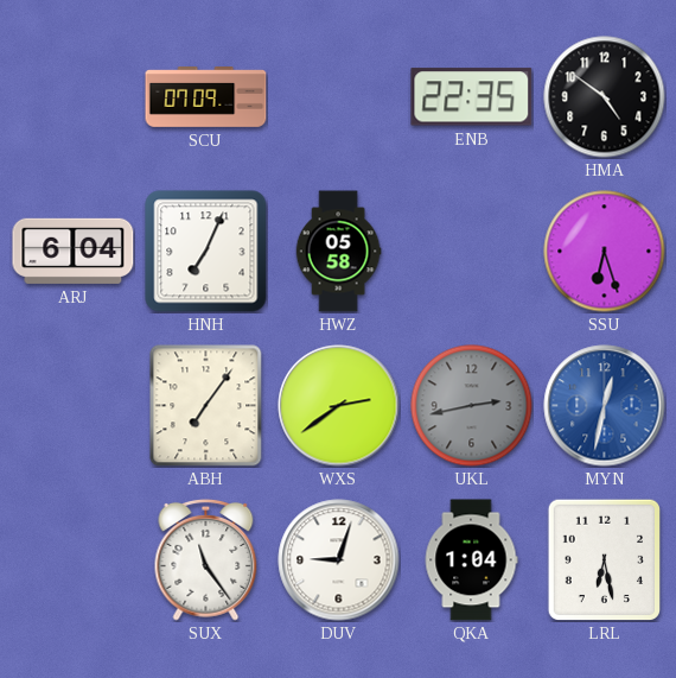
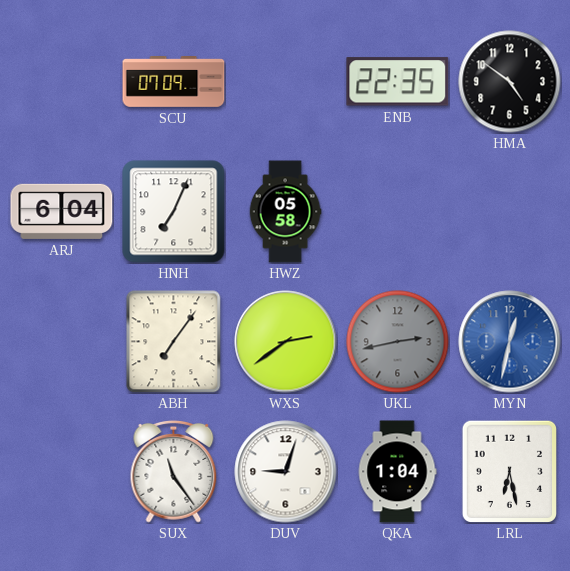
SSU: 6:27 -> none
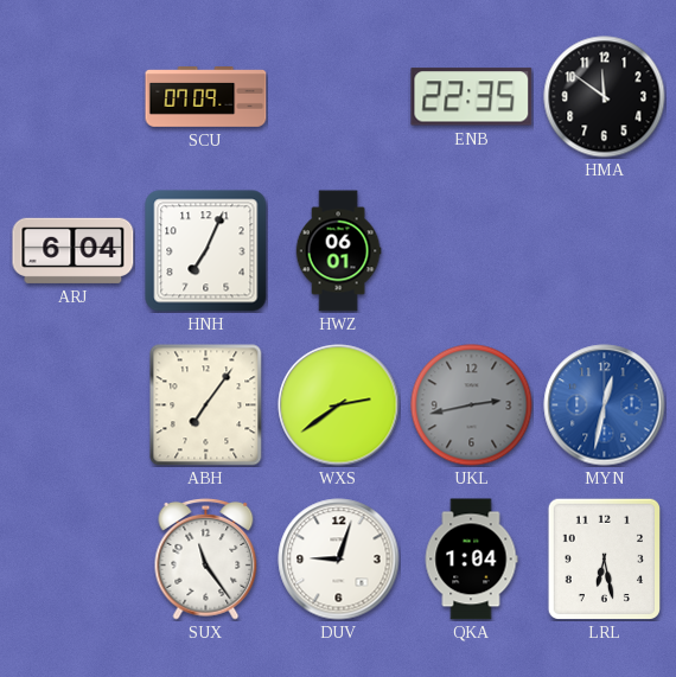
HMA: 4:51 -> 11:51
HWZ: 05:58 -> 06:01
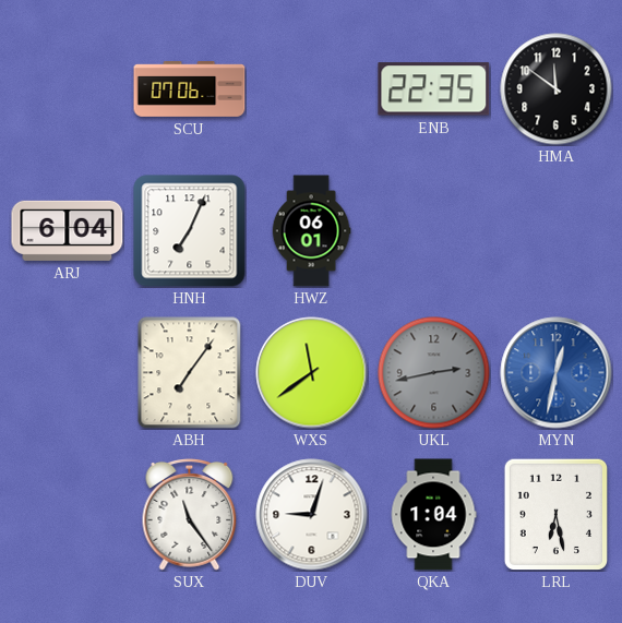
SCU: 07:09 -> 07:06
WXS: 2:39 -> 11:39
